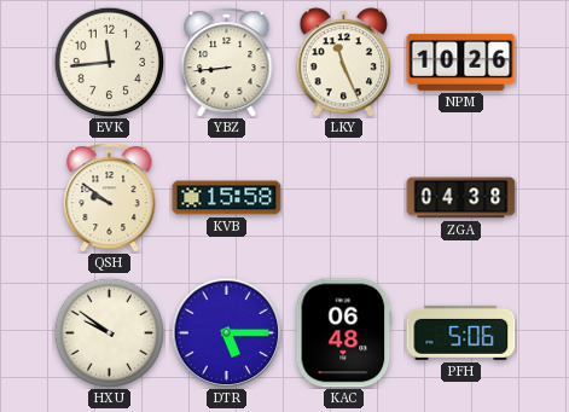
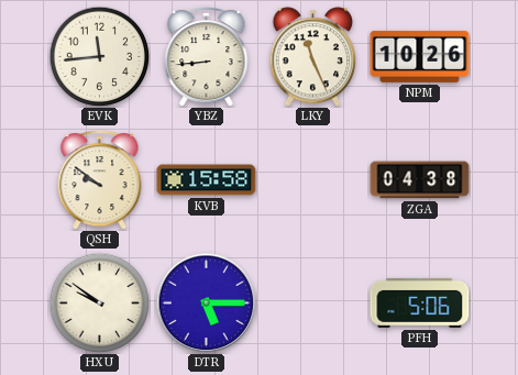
KAC: 06:48 -> none
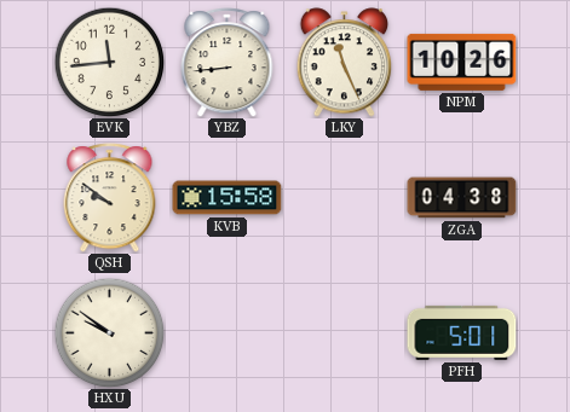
DTR: 5:15 -> none
PFH: 5:06 -> 5:01
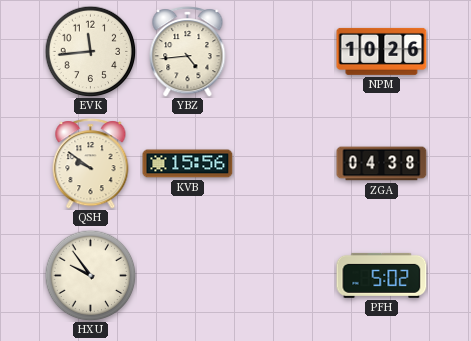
YBZ: 8:44 -> 4:44
LKY: 11:26 -> none
KVB: 15:58 -> 15:56
HXU: 9:51 -> 9:54
PFH: 5:01 -> 5:02
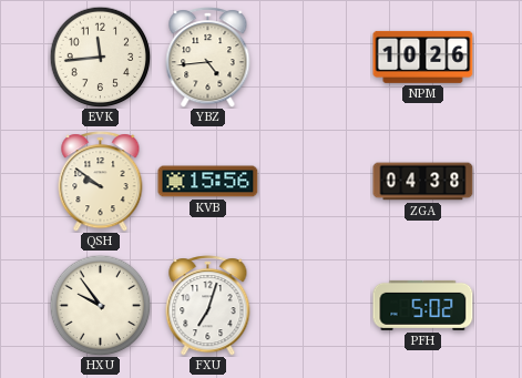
FXU: none -> 7:03
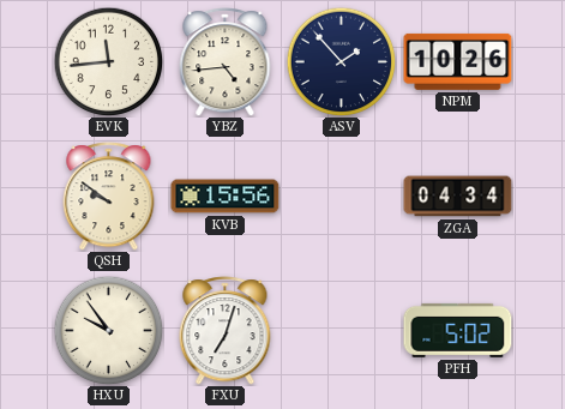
ASV: none -> 1:53
ZGA: 04:38 -> 04:34
